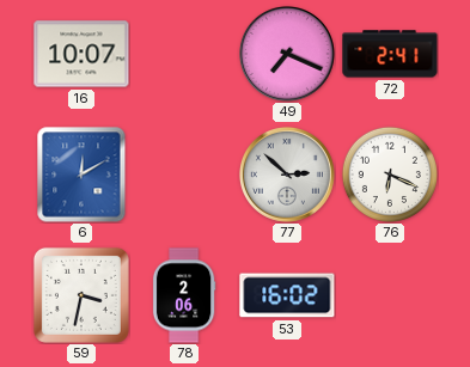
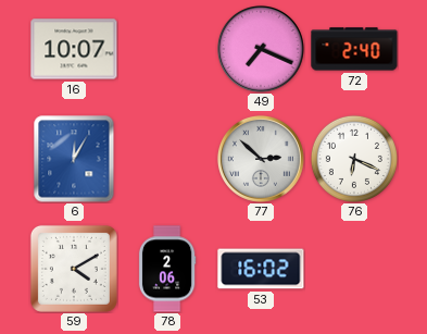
72: 2:41 -> 2:40
6: 12:10 -> 12:05
59: 3:32 -> 4:10
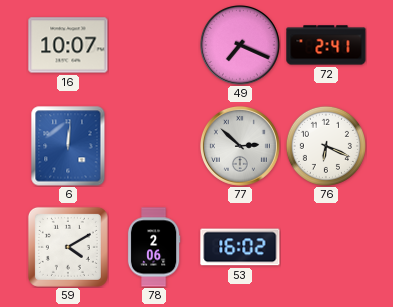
72: 2:40 -> 2:41
6: 12:05 -> 12:01
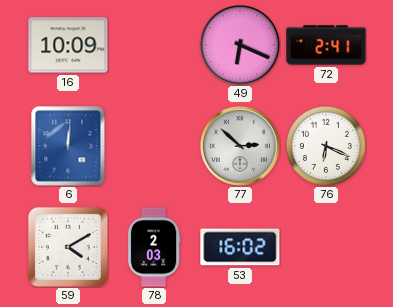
16: 10:07 -> 10:09
49: 7:19 -> 6:19
78: 2:06 -> 2:03
